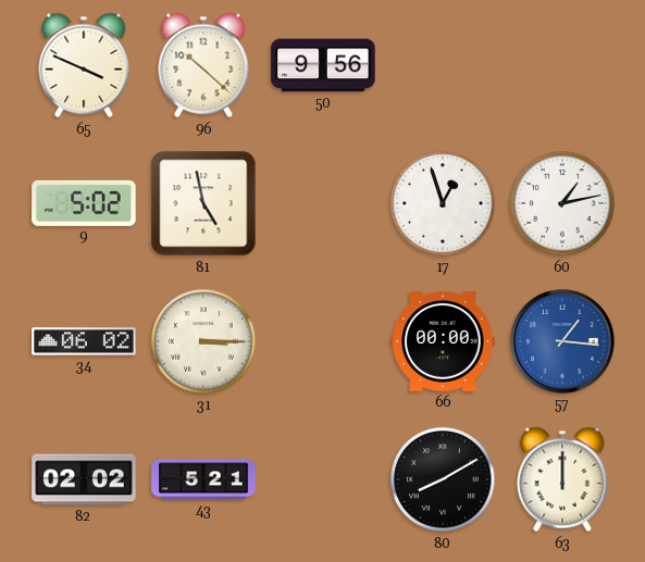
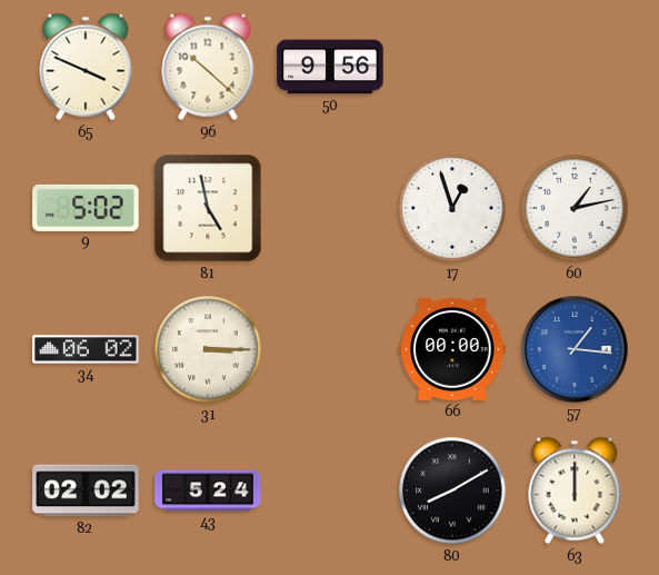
43: 5:21 -> 5:24
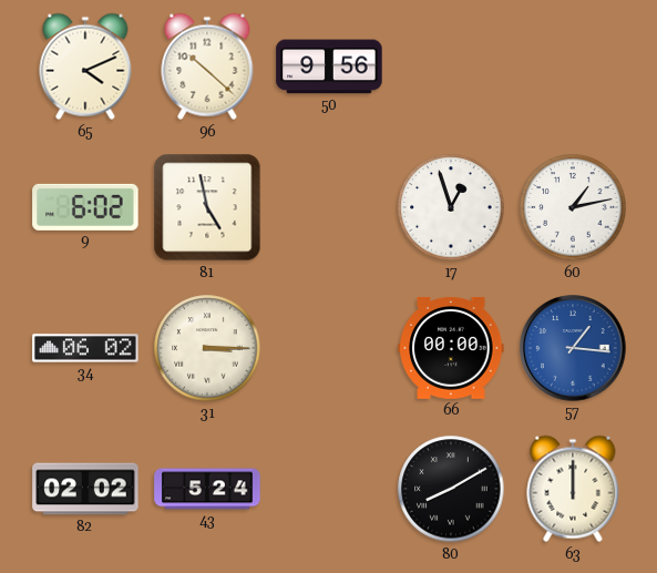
65: 3:49 -> 4:11
9: 5:02 -> 6:02
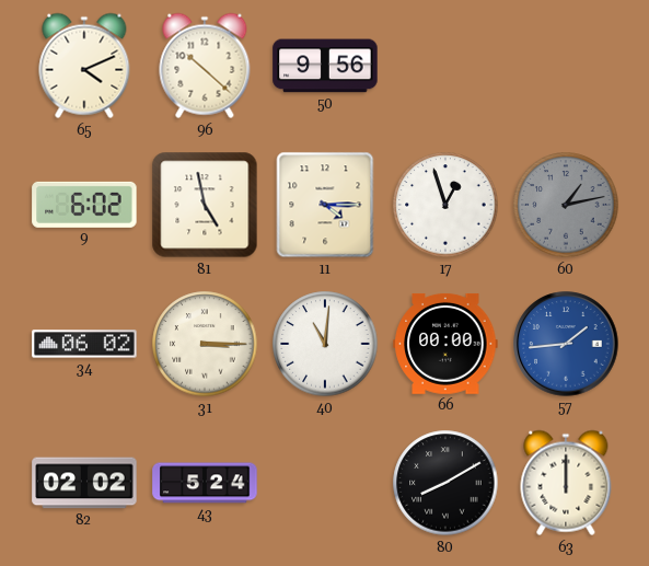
11: none -> 4:15
60 dial: white -> grey
40: none -> 11:01
57: 1:16 -> 1:44
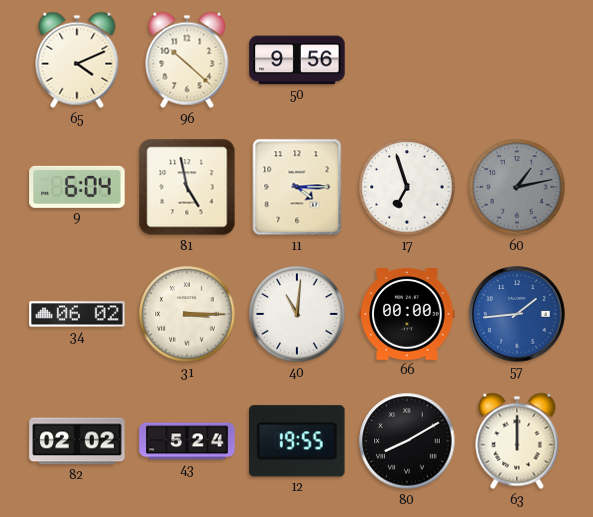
9: 6:02 -> 6:04
17: 12:57 -> 6:57
12: none -> 19:55
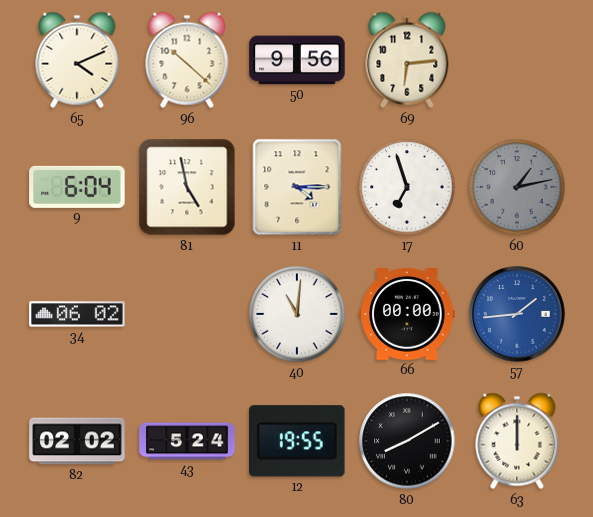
69: none -> 6:14
31: 3:15 -> none
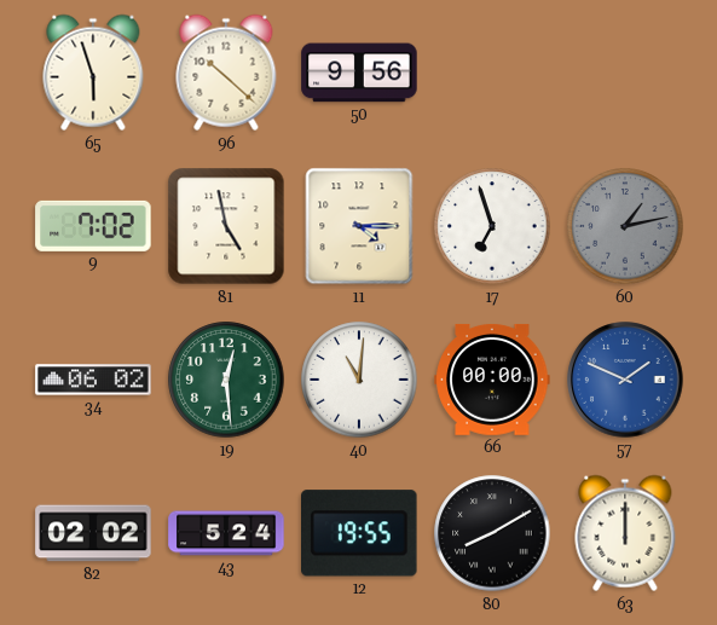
65: 4:11 -> 5:57
69: 6:14 -> none
9: 6:04 -> 7:02
19: none -> 12:29
57: 1:44 -> 1:49
